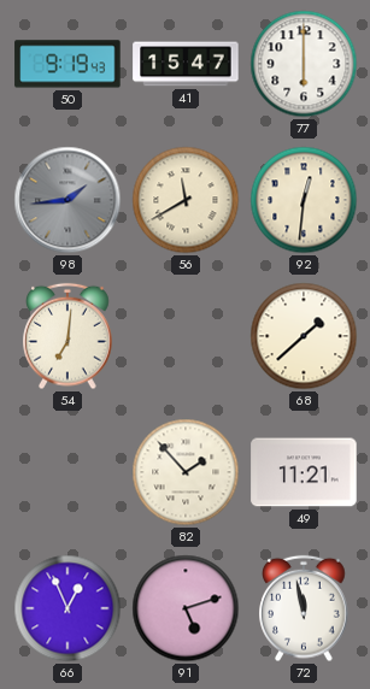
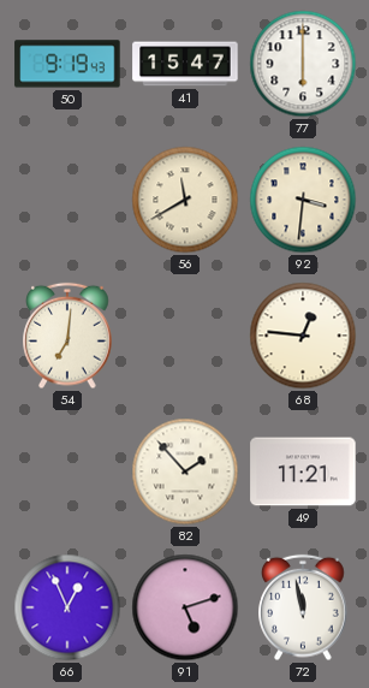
98: 1:44 -> none
92: 12:31 -> 3:31
68: 1:38 -> 12:46
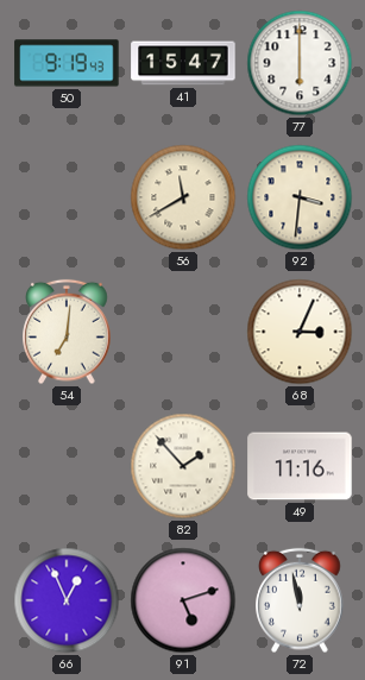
68: 12:46 -> 3:04
49: 11:21 -> 11:16
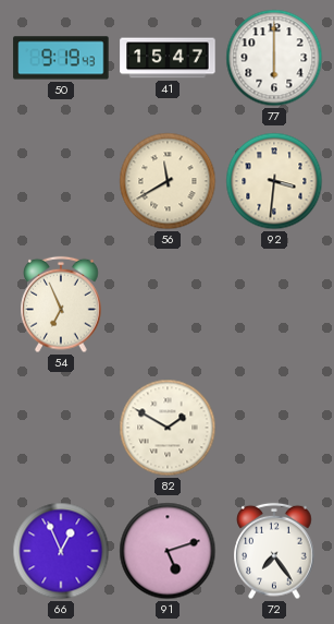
54: 7:01 -> 6:56
68: 3:04 -> none
82: 1:53 -> 1:50
49: 11:16 -> none
72: 11:58 -> 7:24
